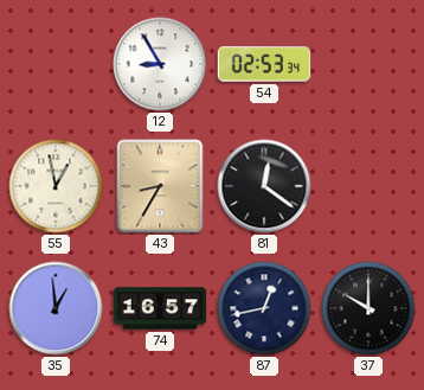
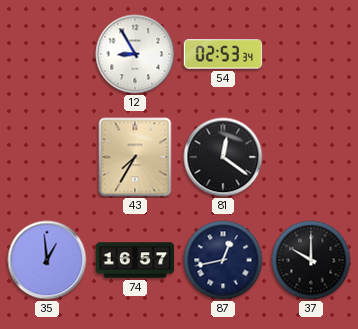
55: 12:58 -> none
43: 8:35 -> 7:35
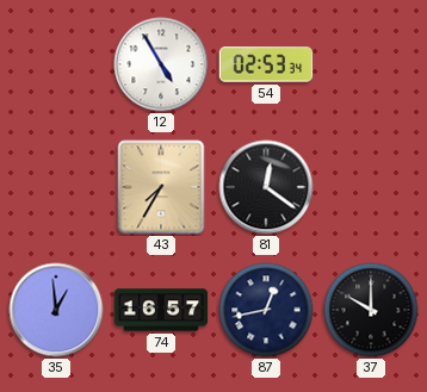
12: 8:55 -> 4:55
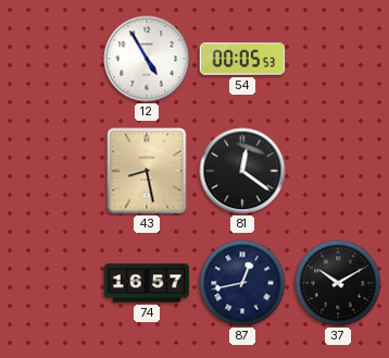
54: 02:53 -> 00:05
43: 7:35 -> 8:28
35: 12:59 -> none
37: 10:00 -> 10:10
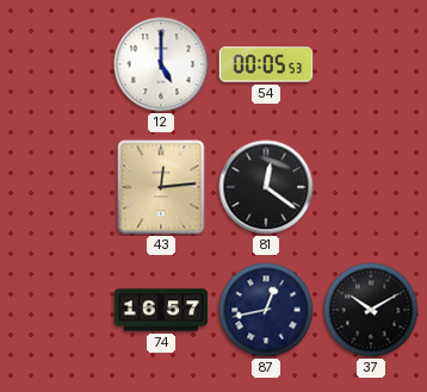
12: 4:55 -> 5:00
43: 8:28 -> 12:14
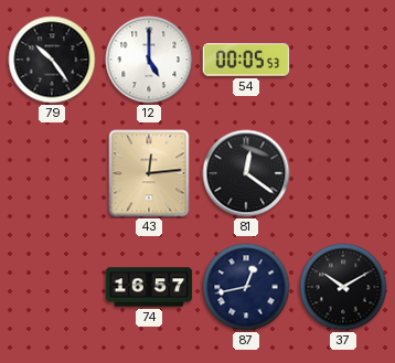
79: none -> 10:24
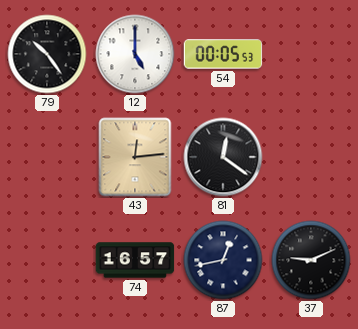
37: 10:10 -> 9:11
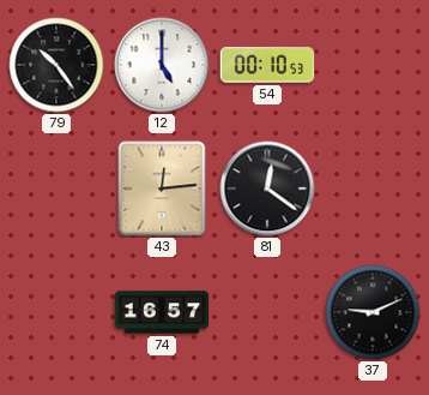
54: 00:05 -> 00:10
87: 12:43 -> none
